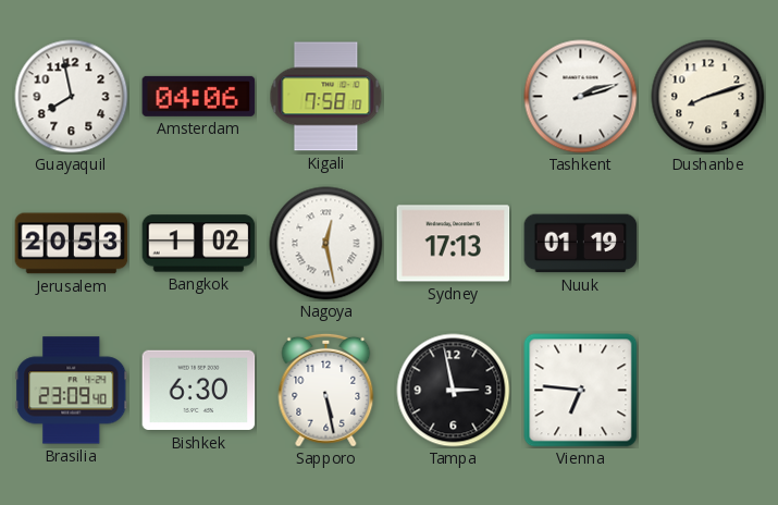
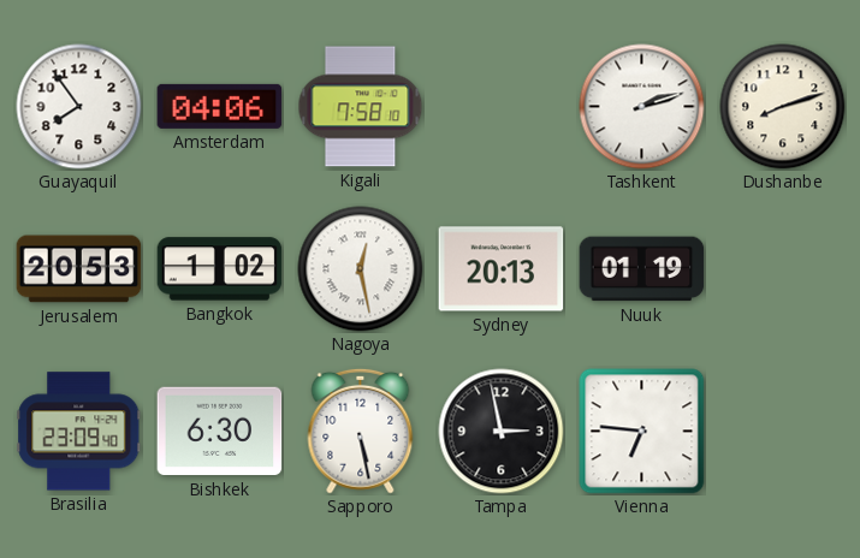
Guayaquil: 7:58 -> 7:54
Sydney: 17:13 -> 20:13
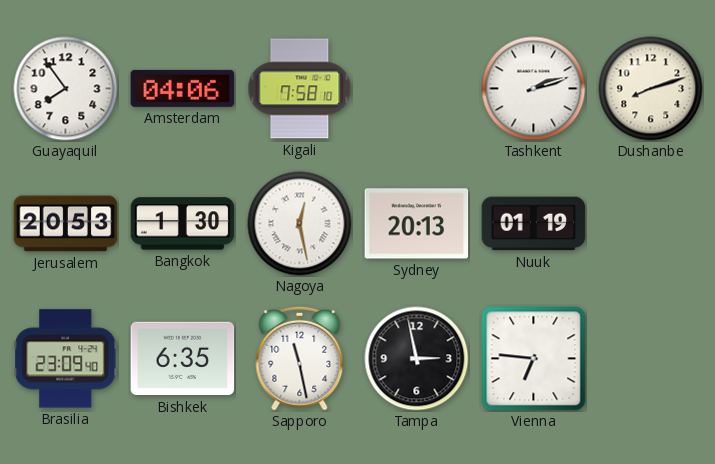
Bangkok: 1:02 -> 1:30
Bishkek: 6:30 -> 6:35
Sapporo: 5:28 -> 11:28
